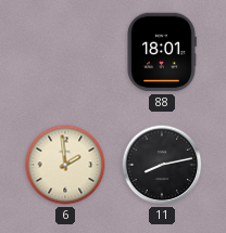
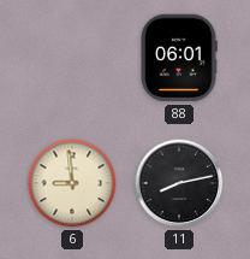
88: 18:01 -> 06:01
6: 1:59 -> 8:59
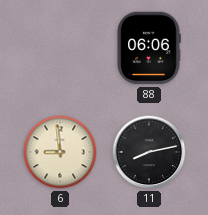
88: 06:01 -> 06:06
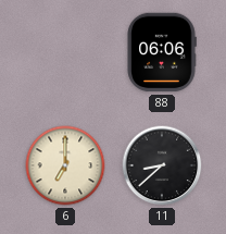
6: 8:59 -> 7:00
11: 8:13 -> 8:38
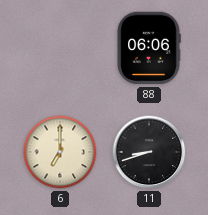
11: 8:38 -> 8:42
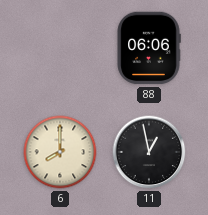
6: 7:00 -> 8:00
11: 8:42 -> 12:58
